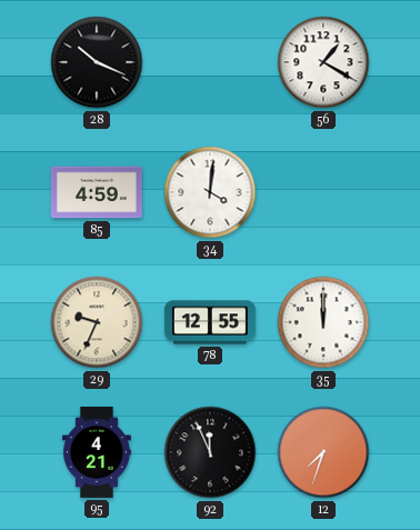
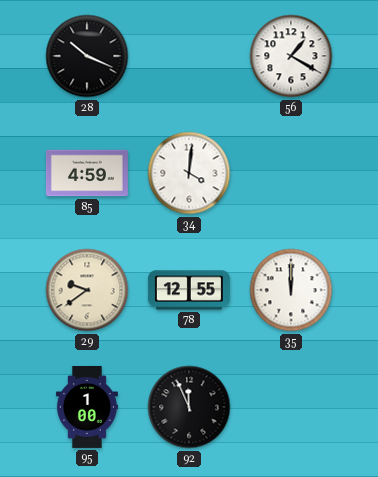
29: 9:34 -> 9:39
95: 4:21 -> 1:00
12: 7:33 -> none
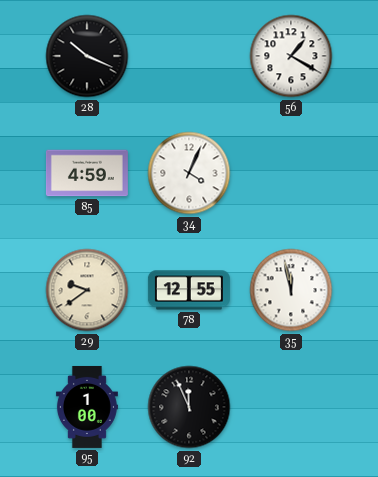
34: 4:01 -> 4:04
35: 12:00 -> 11:58
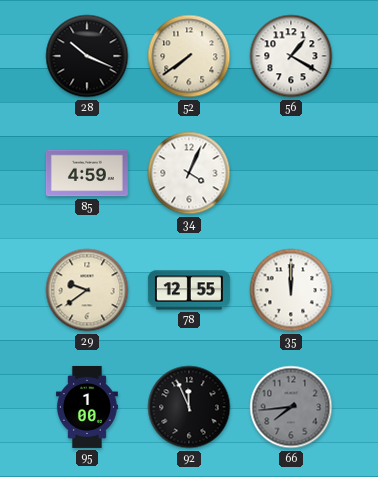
52: none -> 7:39
35: 11:58 -> 12:00
66: none -> 7:44
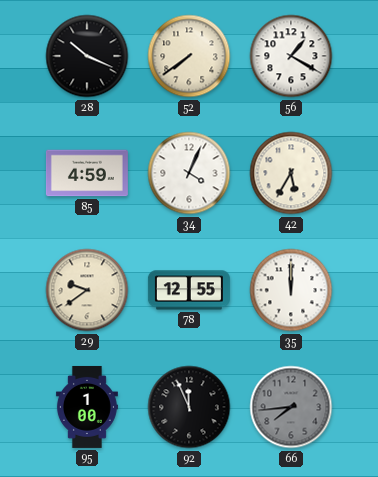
42: none -> 5:35
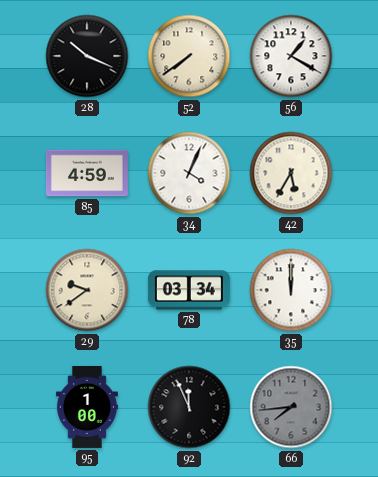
78: 12:55 -> 03:34
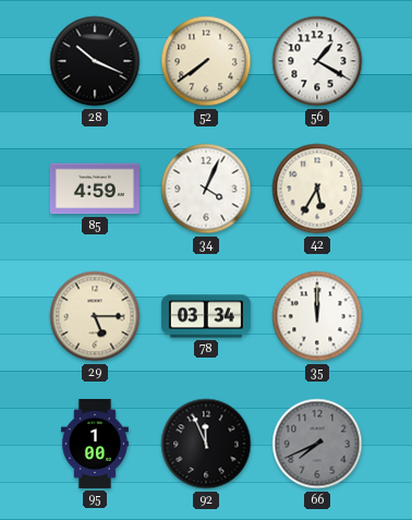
29: 9:39 -> 5:15
66: 7:44 -> 7:41
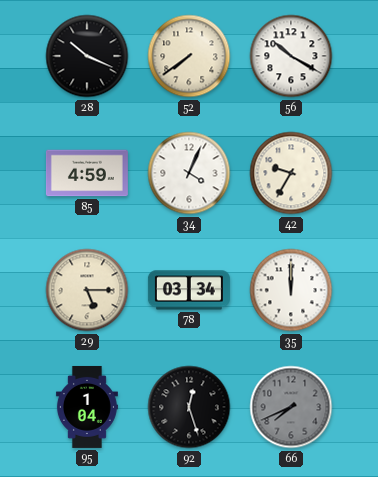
56: 1:20 -> 10:20
42: 5:35 -> 9:35
95: 1:00 -> 1:04
92: 11:56 -> 12:27
